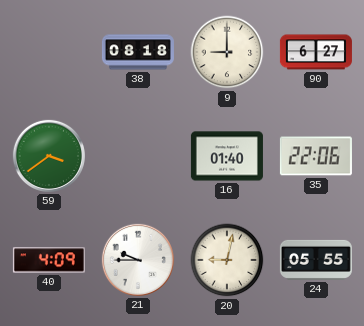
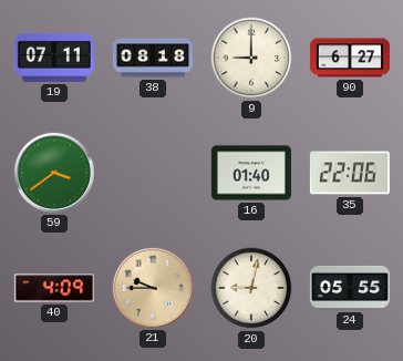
19: none -> 07:11
21 dial: white -> champagne
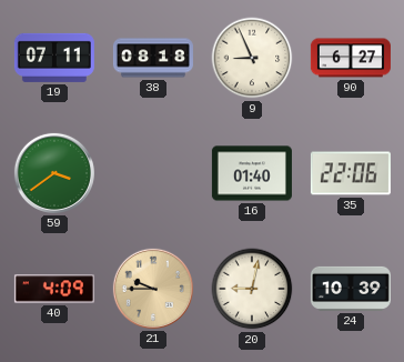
9: 9:00 -> 8:56
24: 05:55 -> 10:39
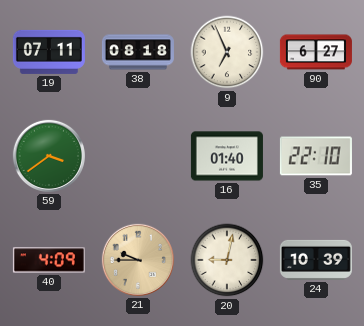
9: 8:56 -> 6:56
35: 22:06 -> 22:10
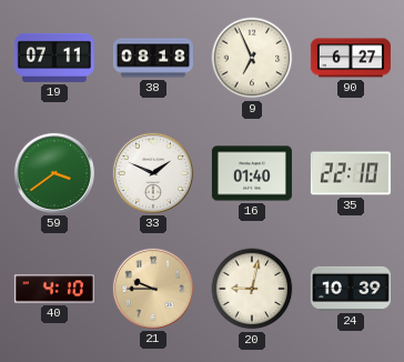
33: none -> 1:49
40: 4:09 -> 4:10
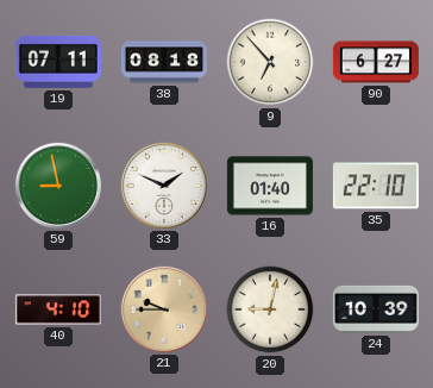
9: 6:56 -> 6:53
59: 3:39 -> 8:58
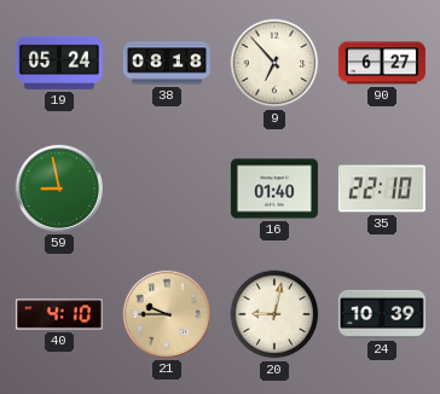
19: 07:11 -> 05:24
33: 1:49 -> none
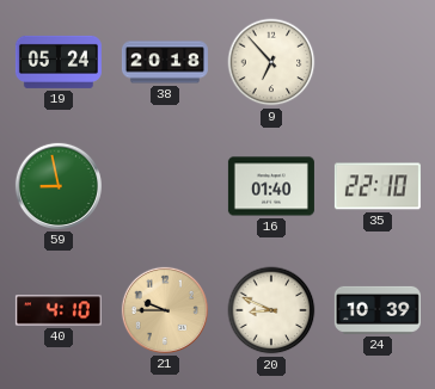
38: 08:18 -> 20:18
90: 6:27 -> none
20: 9:02 -> 8:49
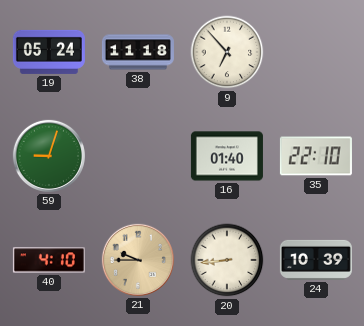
38: 20:18 -> 11:18
59: 8:58 -> 9:03
20: 8:49 -> 8:44
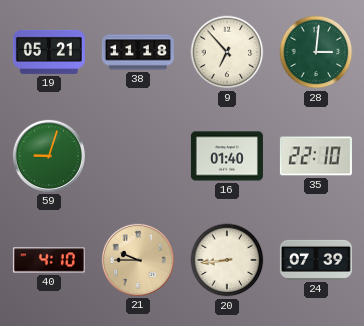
19: 05:24 -> 05:21
28: none -> 3:01
24: 10:39 -> 07:39
